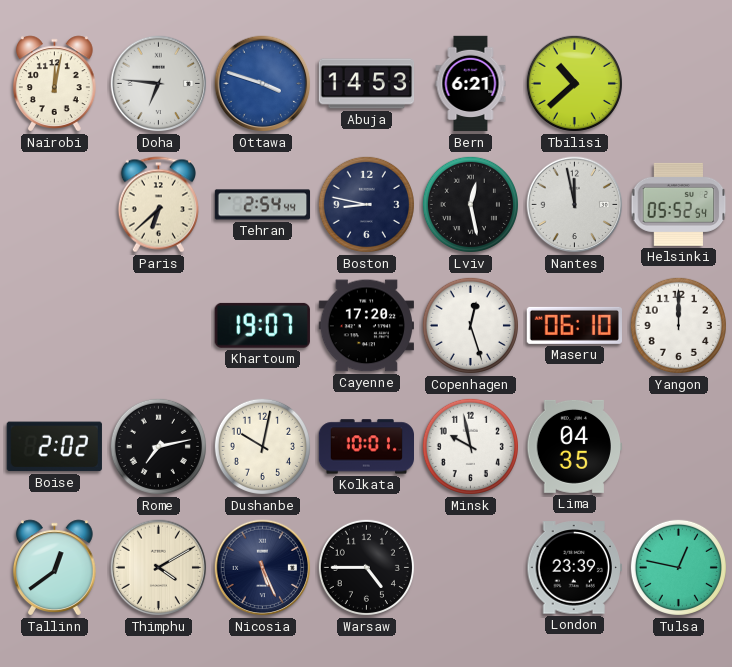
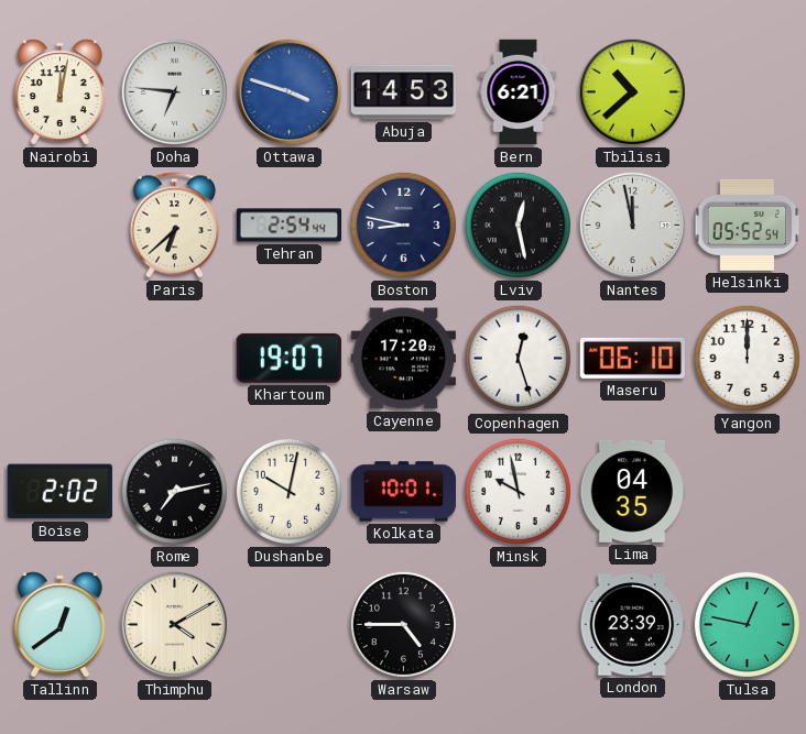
Nicosia: 5:26 -> none
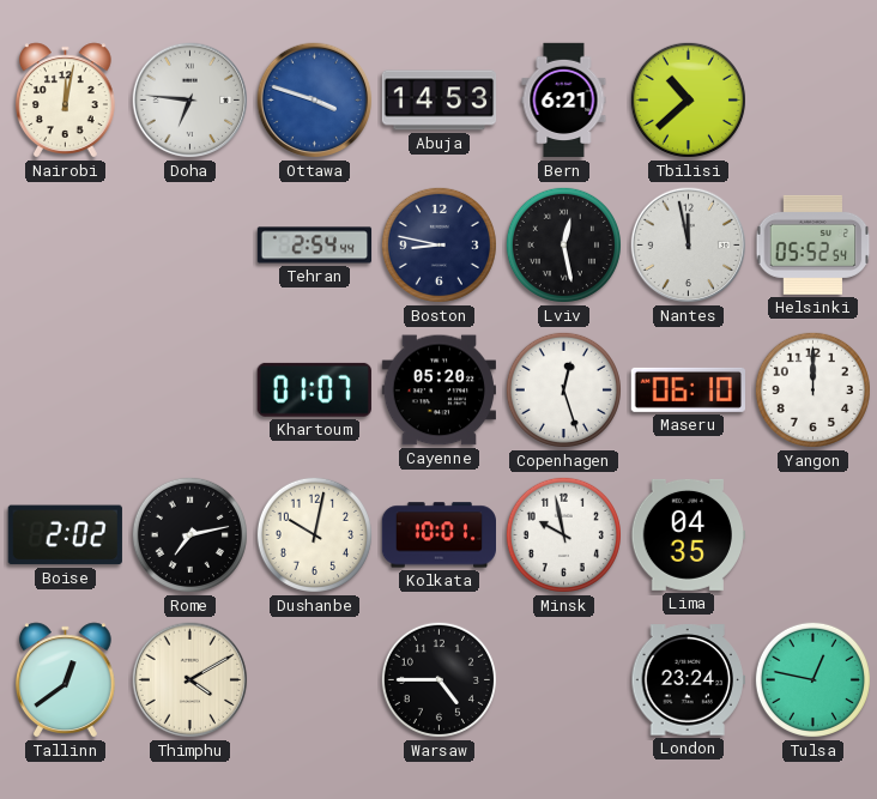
Paris: 6:38 -> none
Khartoum: 19:07 -> 01:07
Cayenne: 17:20 -> 05:20
London: 23:39 -> 23:24
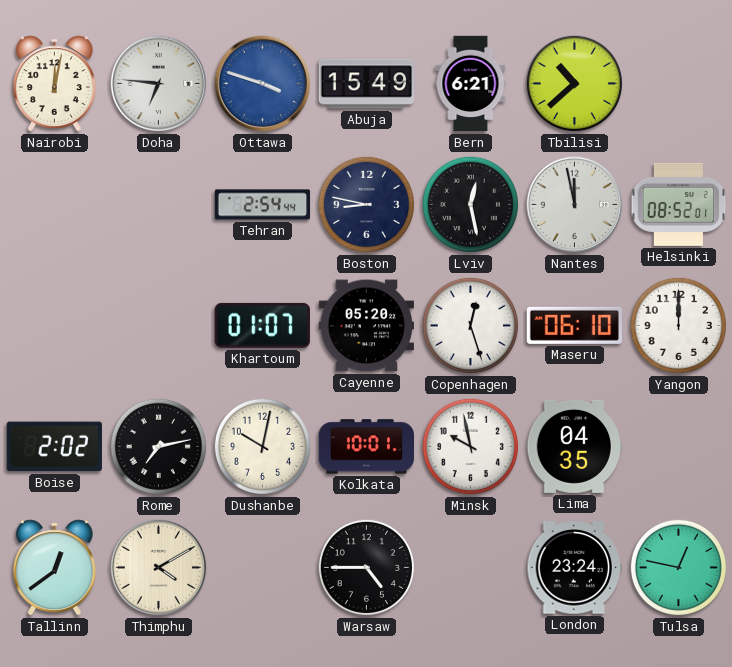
Abuja: 14:53 -> 15:49
Helsinki: 05:52 -> 08:52
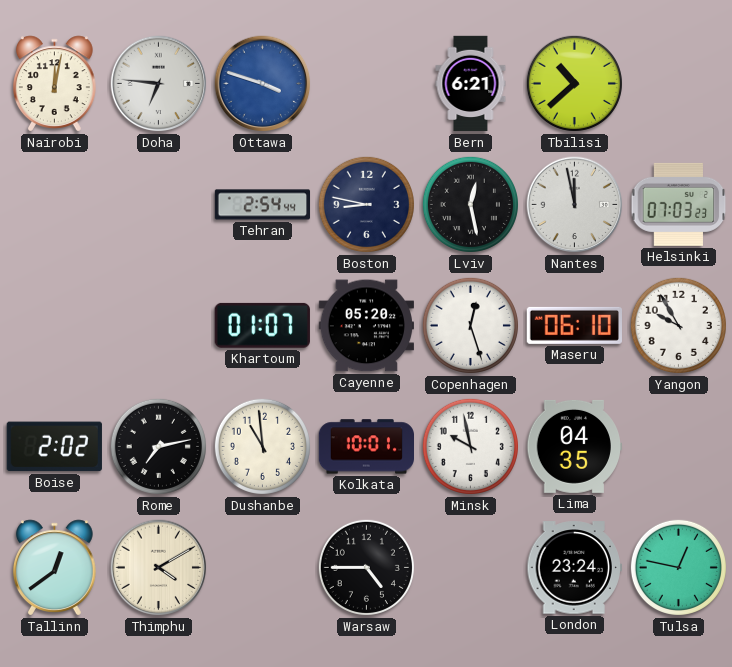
Abuja: 15:49 -> none
Helsinki: 08:52 -> 07:03
Yangon: 12:00 -> 9:55
Dushanbe: 10:02 -> 10:59
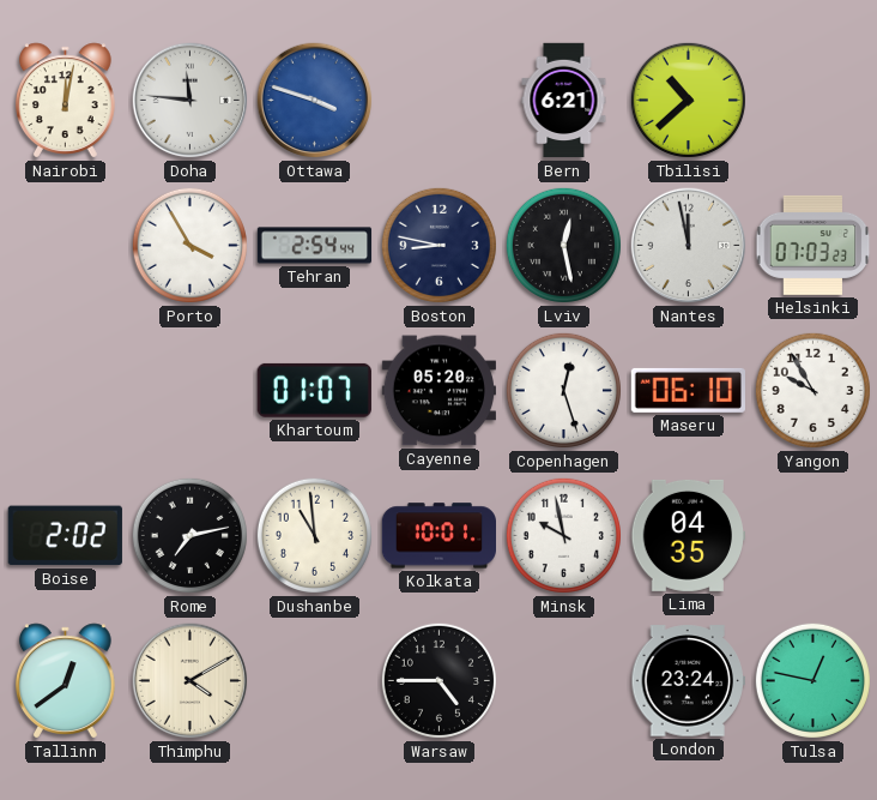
Doha: 6:46 -> 11:46
Porto: none -> 3:55
